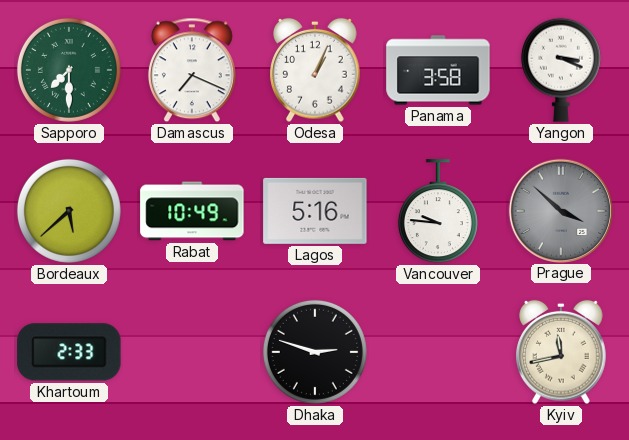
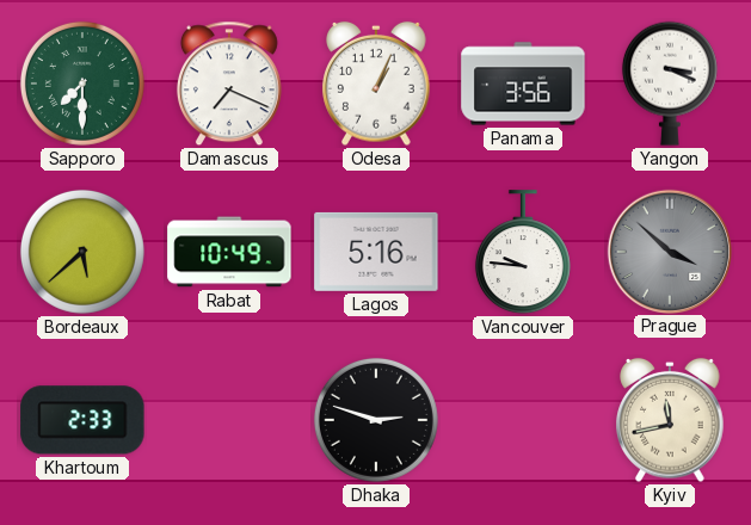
Panama: 3:58 -> 3:56
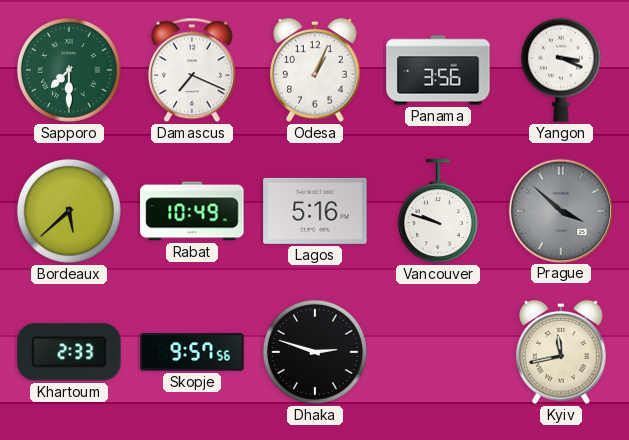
Vancouver: 9:46 -> 9:48
Skopje: none -> 9:57
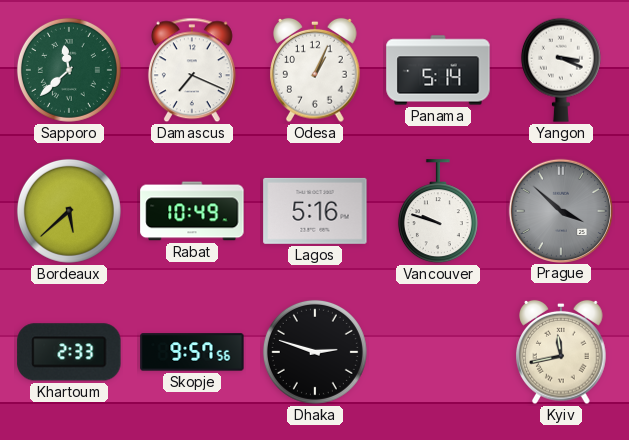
Sapporo: 7:30 -> 11:38
Panama: 3:56 -> 5:14
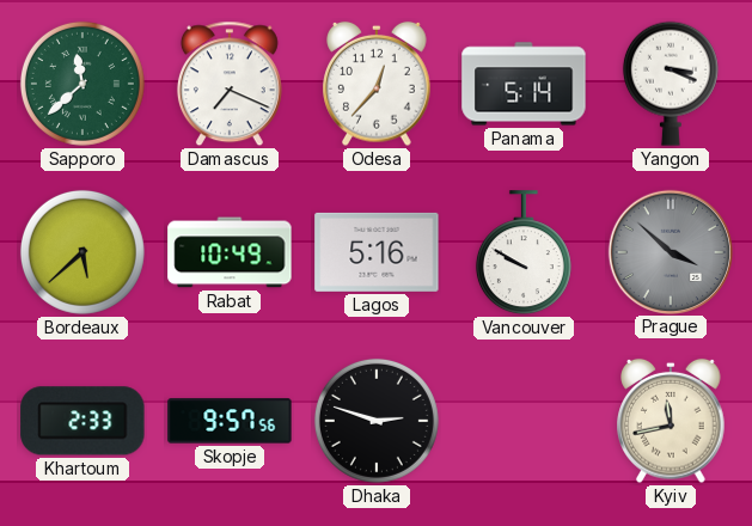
Odesa: 1:04 -> 12:37
Vancouver: 9:48 -> 9:50
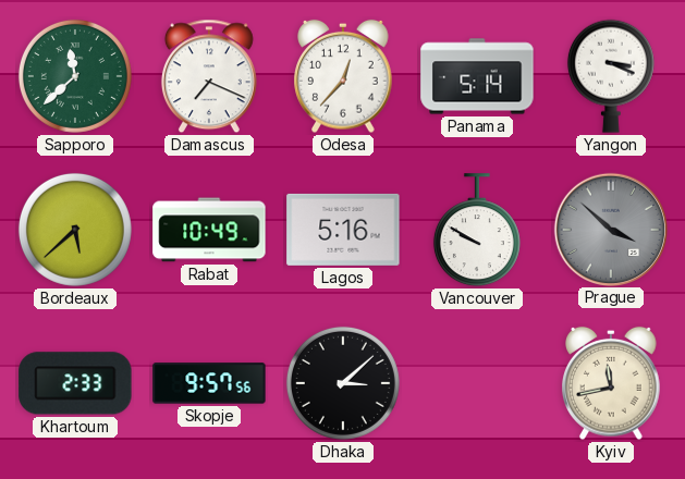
Dhaka: 2:48 -> 3:08
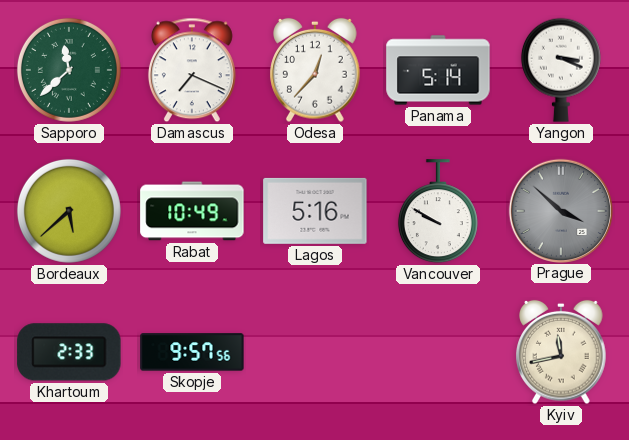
Dhaka: 3:08 -> none
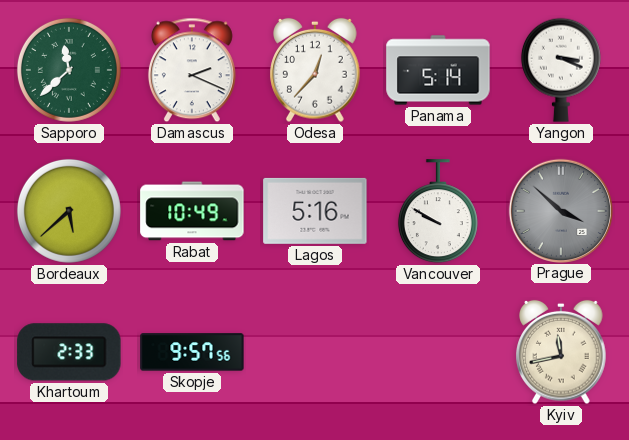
Damascus: 7:19 -> 2:19
